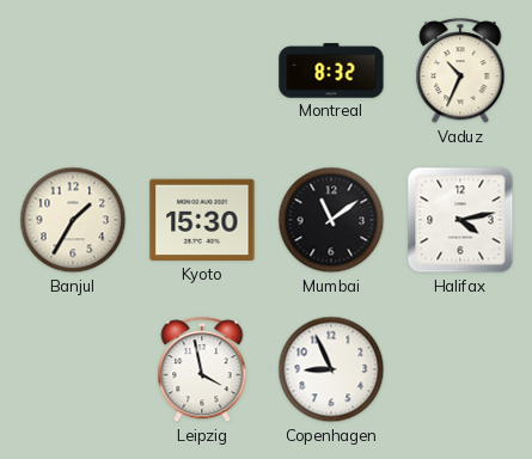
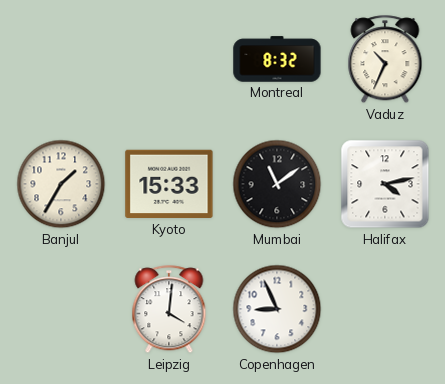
Kyoto: 15:30 -> 15:33
Leipzig: 3:58 -> 4:01
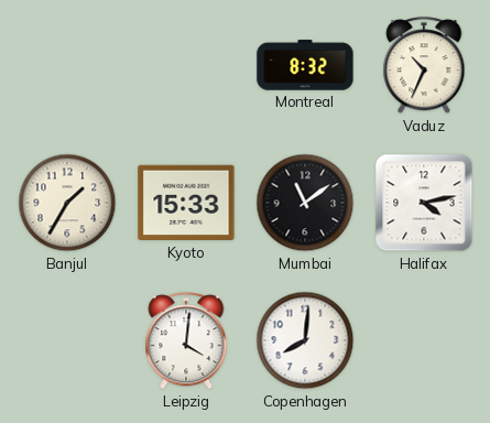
Copenhagen: 8:56 -> 8:01
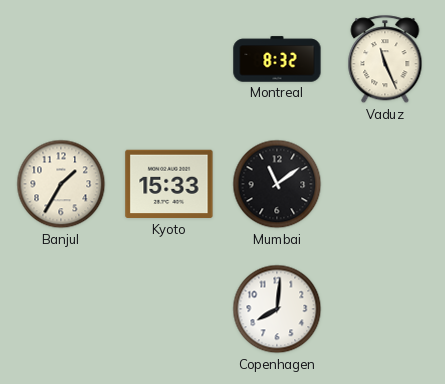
Vaduz: 10:34 -> 11:26
Halifax: 4:13 -> none
Leipzig: 4:01 -> none
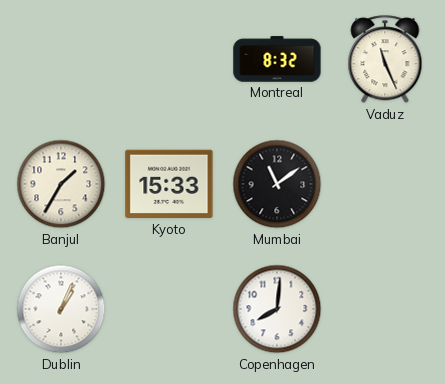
Dublin: none -> 1:04
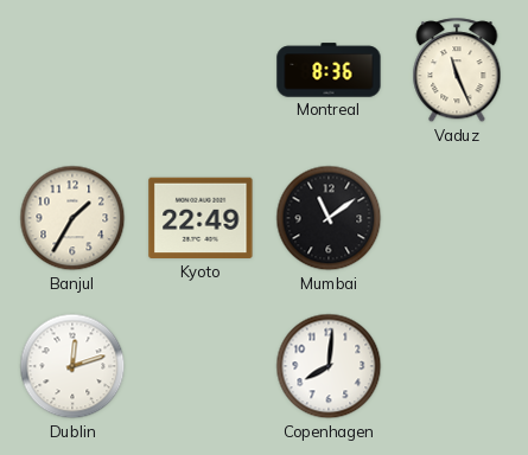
Montreal: 8:32 -> 8:36
Kyoto: 15:33 -> 22:49
Dublin: 1:04 -> 12:12
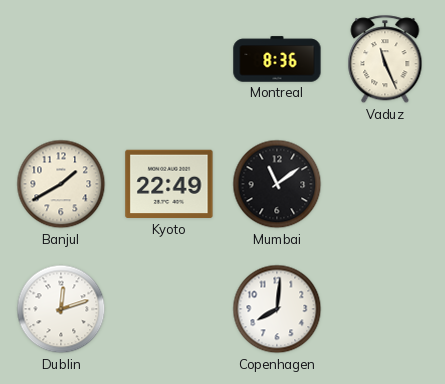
Banjul: 1:35 -> 1:40
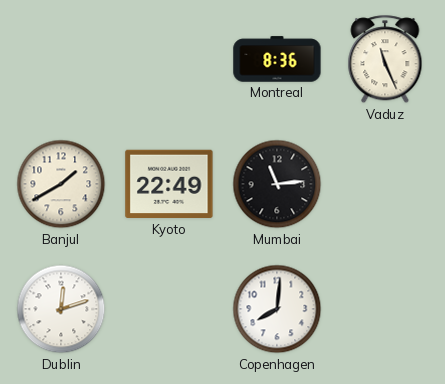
Mumbai: 11:09 -> 11:14
